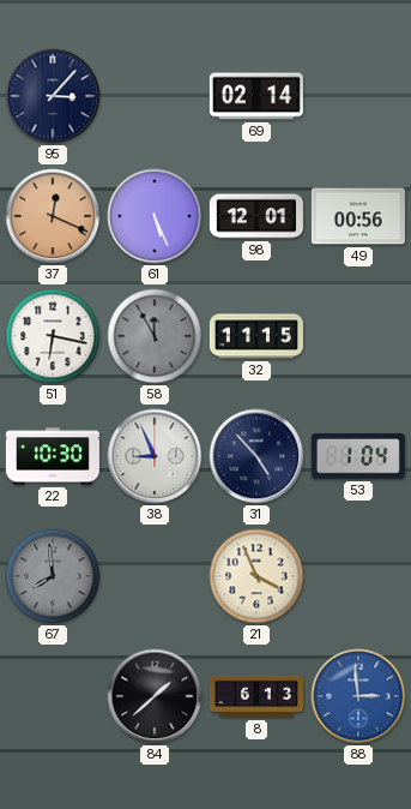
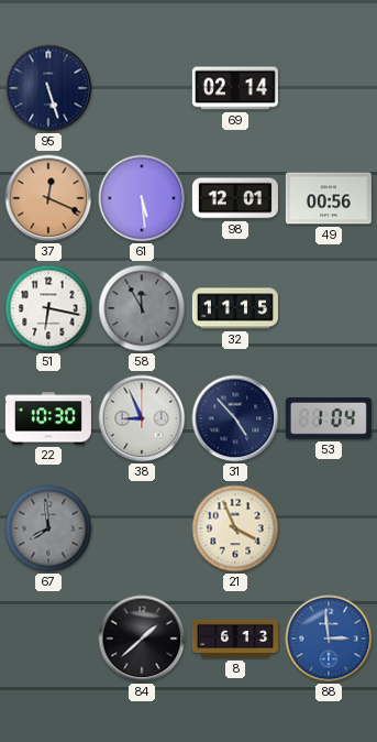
95: 3:07 -> 5:27
61: 5:26 -> 5:29
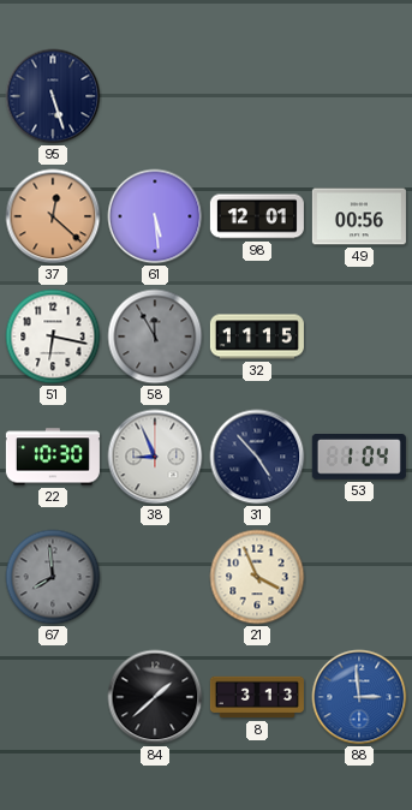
69: 02:14 -> none
37: 12:19 -> 12:22
8: 6:13 -> 3:13
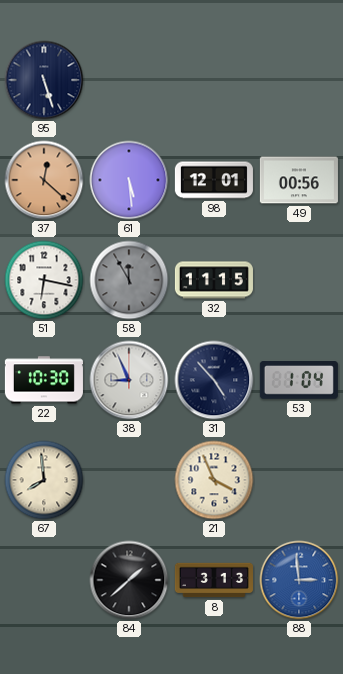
67 dial: grey -> cream
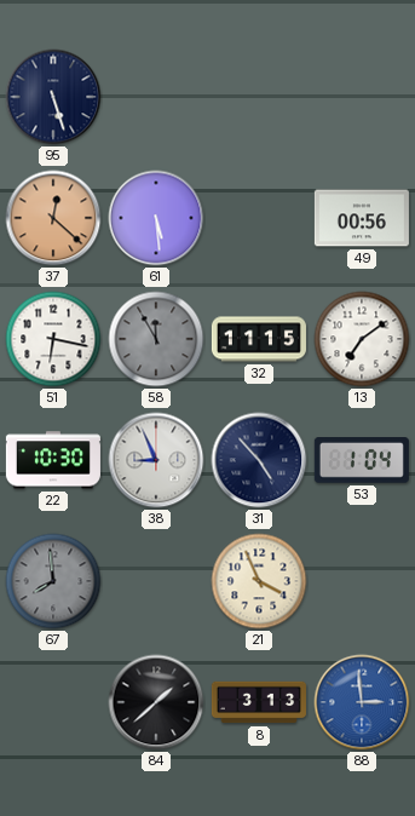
98: 12:01 -> none
13: none -> 7:09
67 dial: cream -> grey
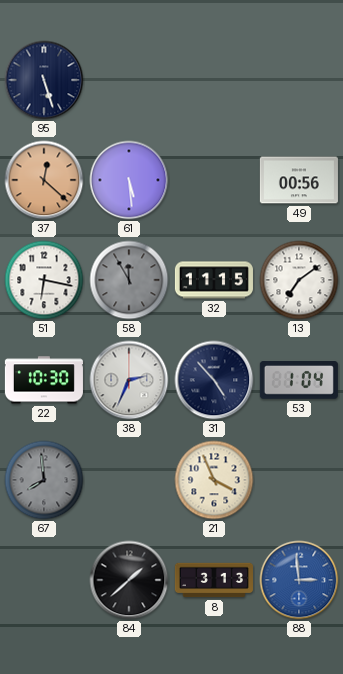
38: 8:56 -> 2:34
